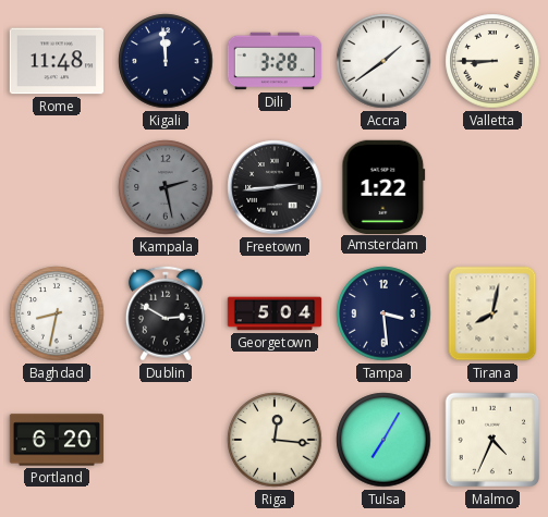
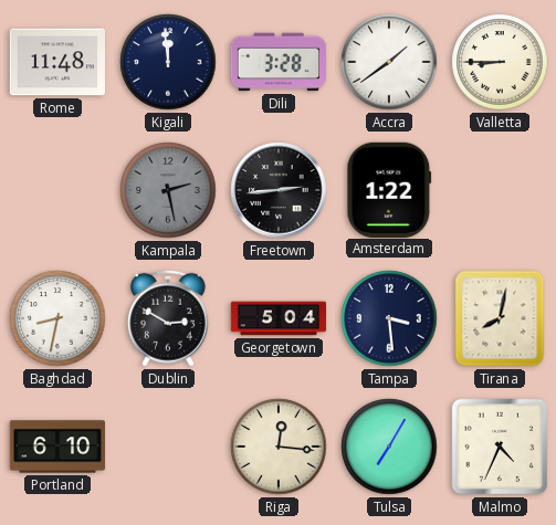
Portland: 6:20 -> 6:10
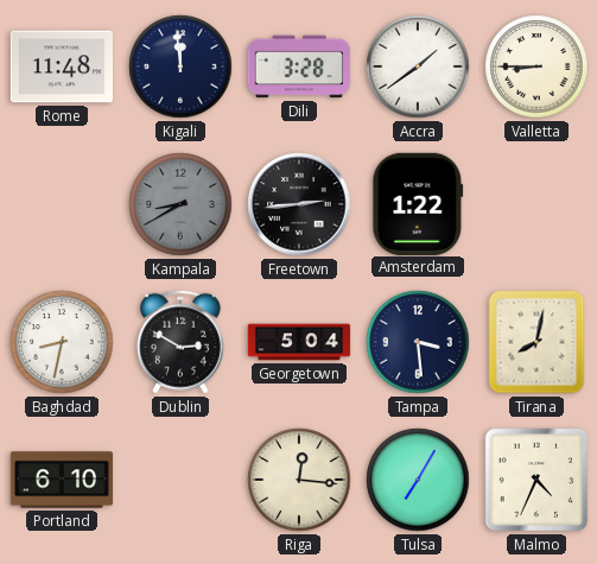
Kampala: 2:28 -> 8:40
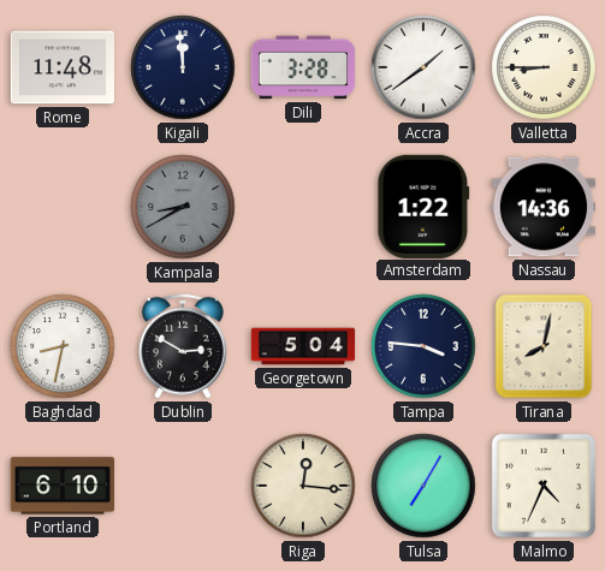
Freetown: 2:44 -> none
Nassau: none -> 14:36
Tampa: 3:29 -> 3:46
